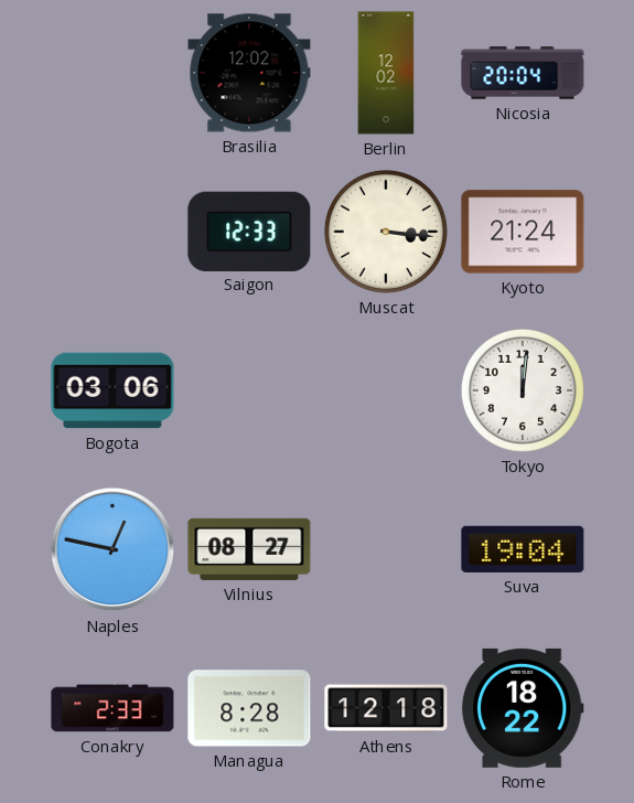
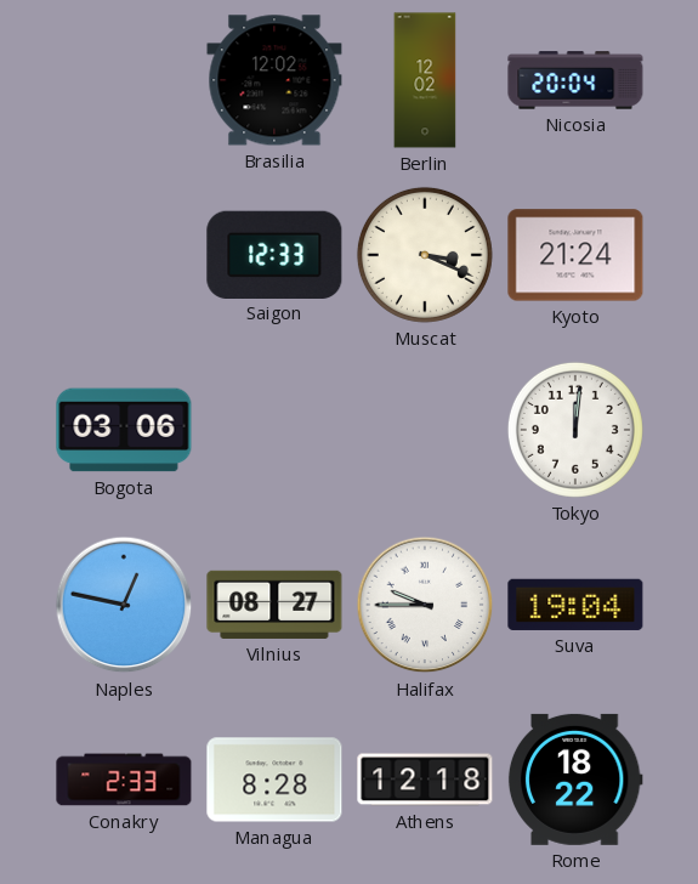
Muscat: 3:16 -> 3:19
Halifax: none -> 9:45
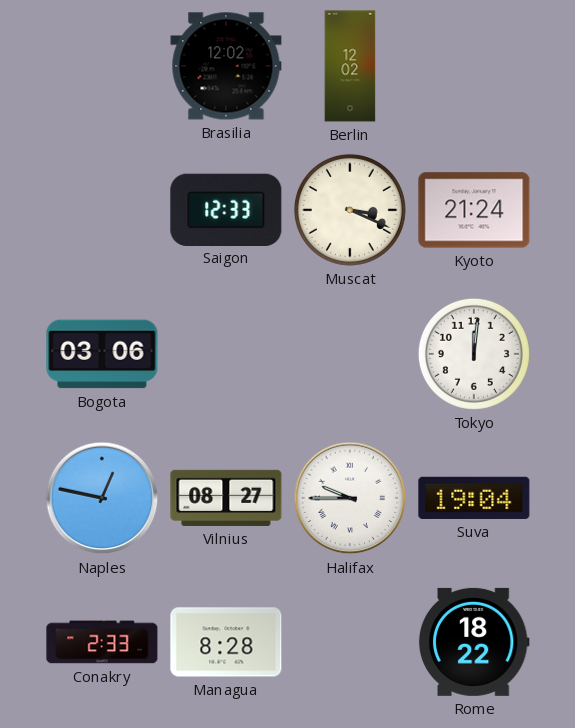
Nicosia: 20:04 -> none
Athens: 12:18 -> none
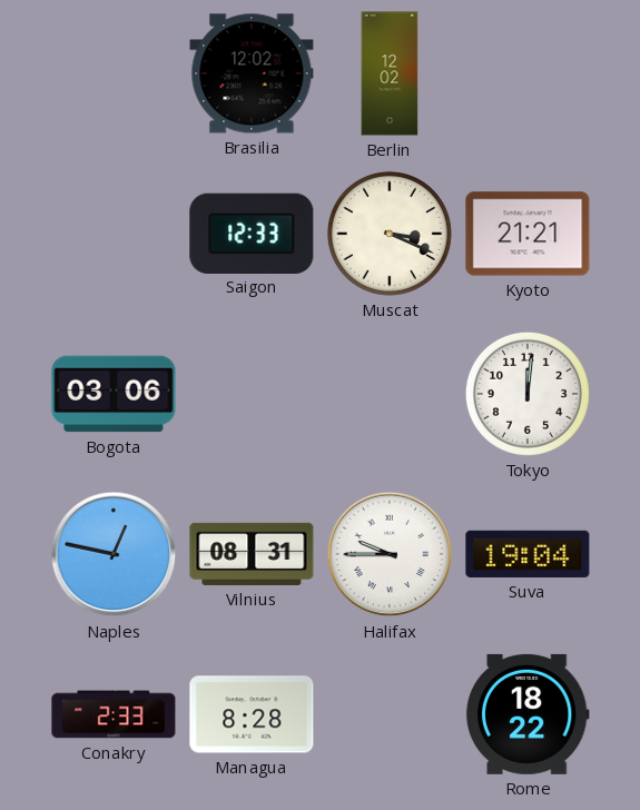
Kyoto: 21:24 -> 21:21
Vilnius: 08:27 -> 08:31
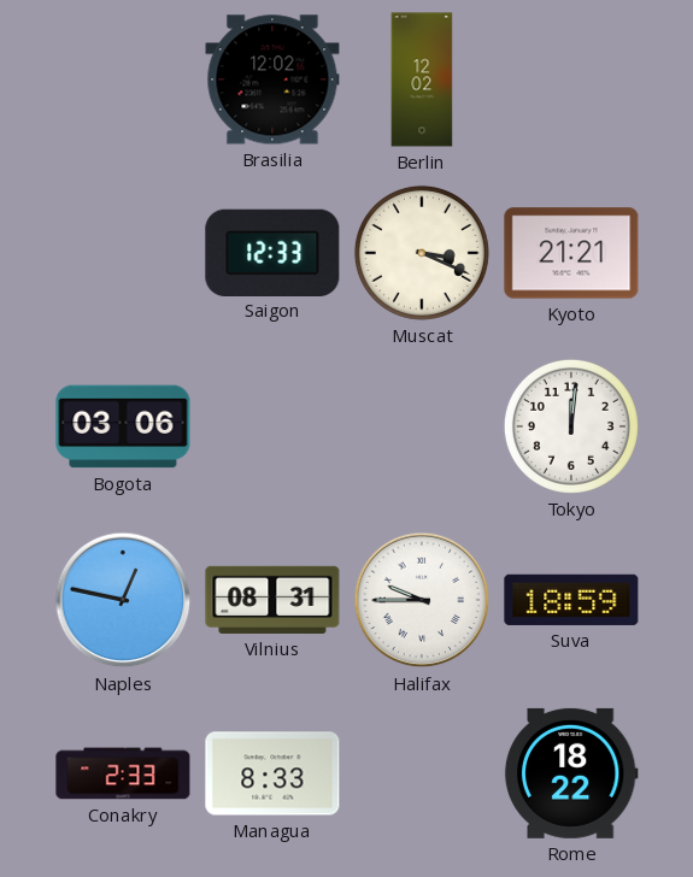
Suva: 19:04 -> 18:59
Managua: 8:28 -> 8:33
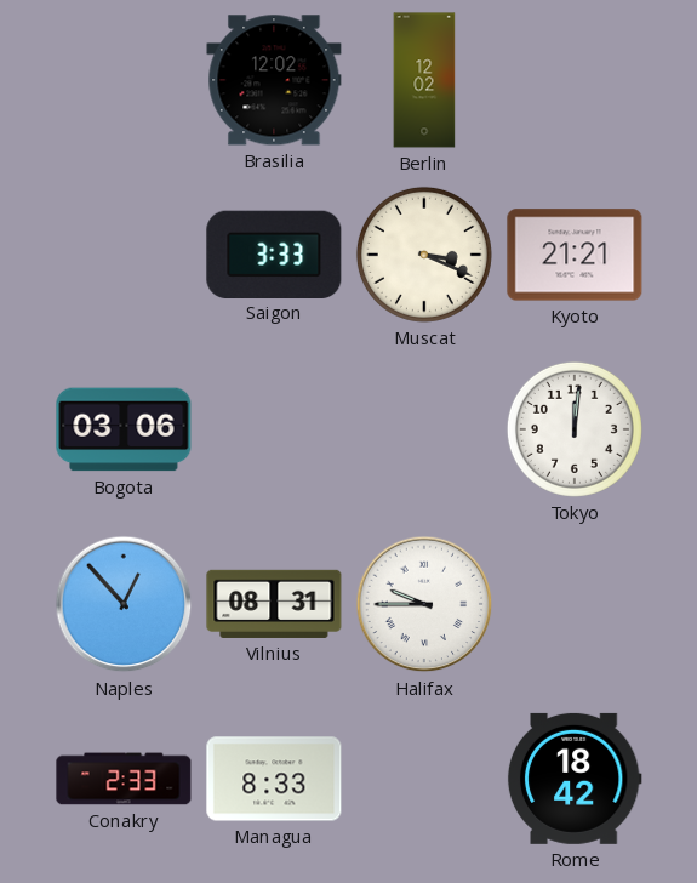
Saigon: 12:33 -> 3:33
Naples: 12:47 -> 12:53
Suva: 18:59 -> none
Rome: 18:22 -> 18:42
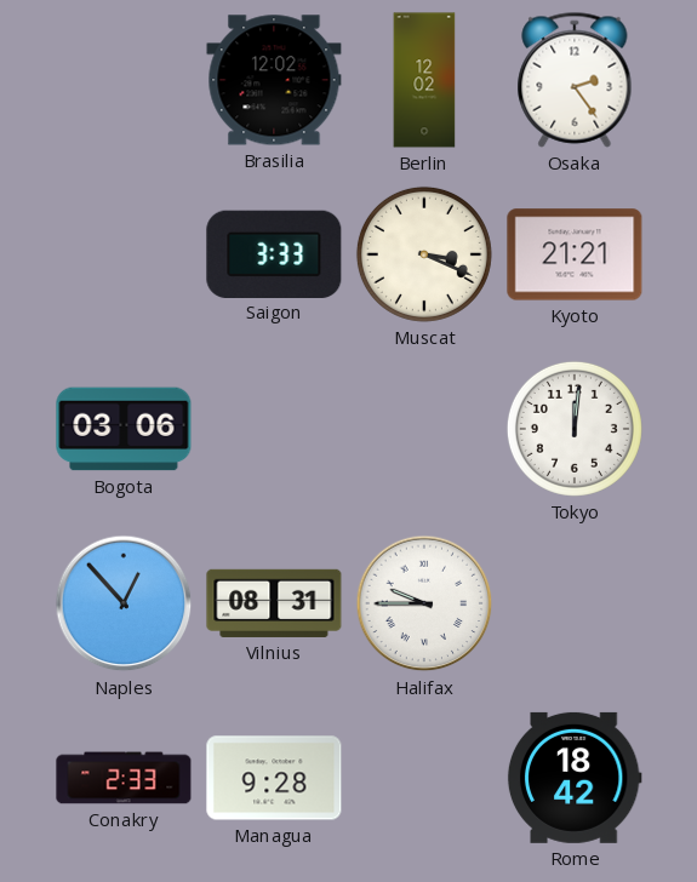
Osaka: none -> 2:24
Managua: 8:33 -> 9:28
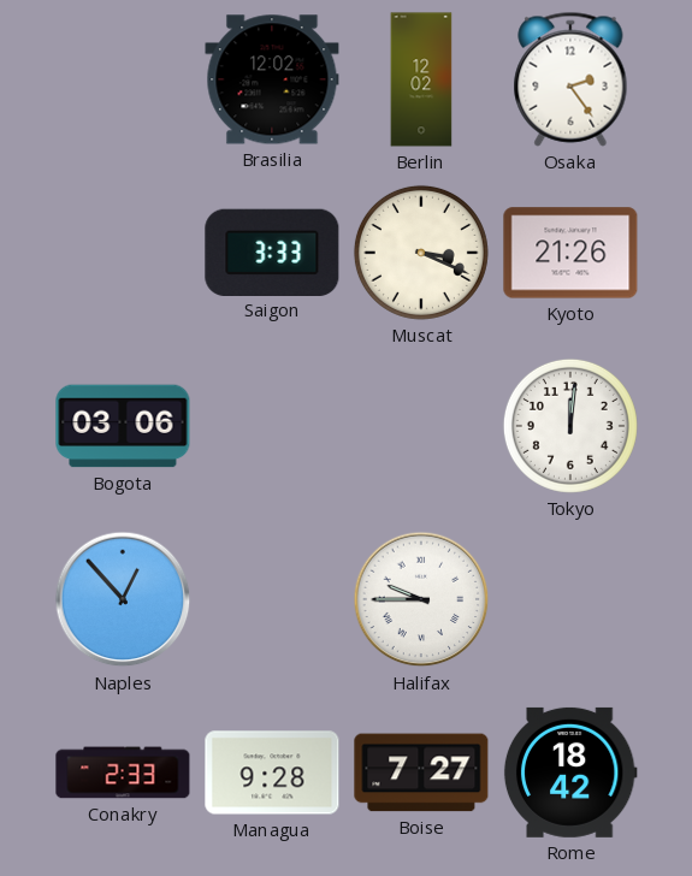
Kyoto: 21:21 -> 21:26
Vilnius: 08:31 -> none
Boise: none -> 7:27
